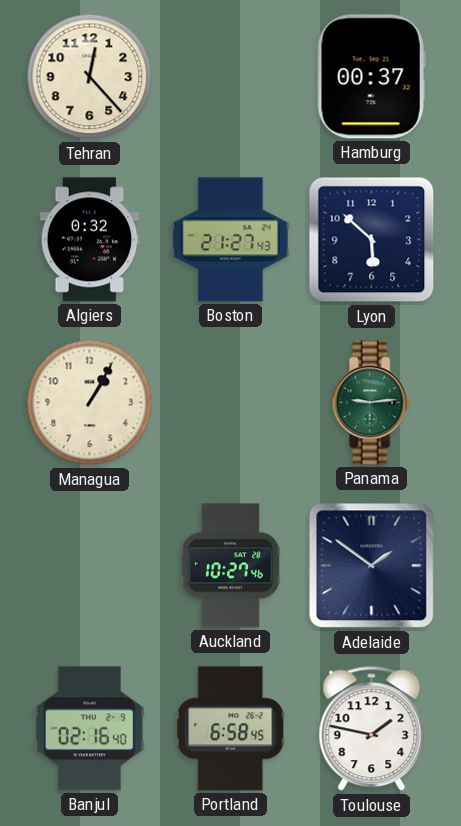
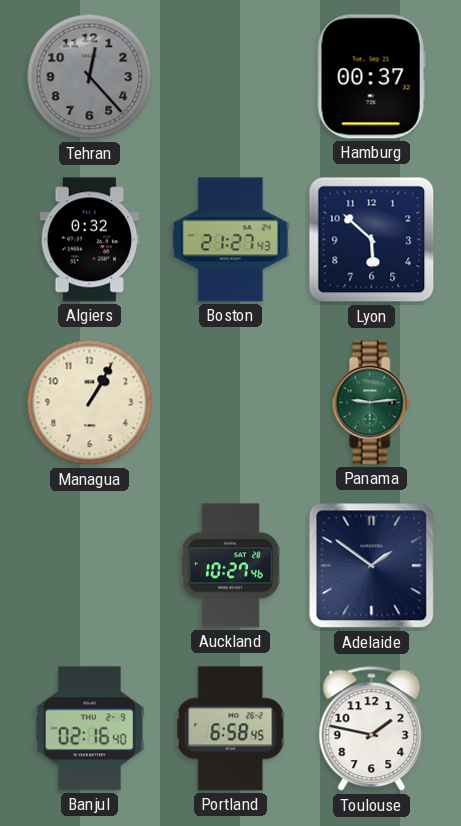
Tehran dial: cream -> grey
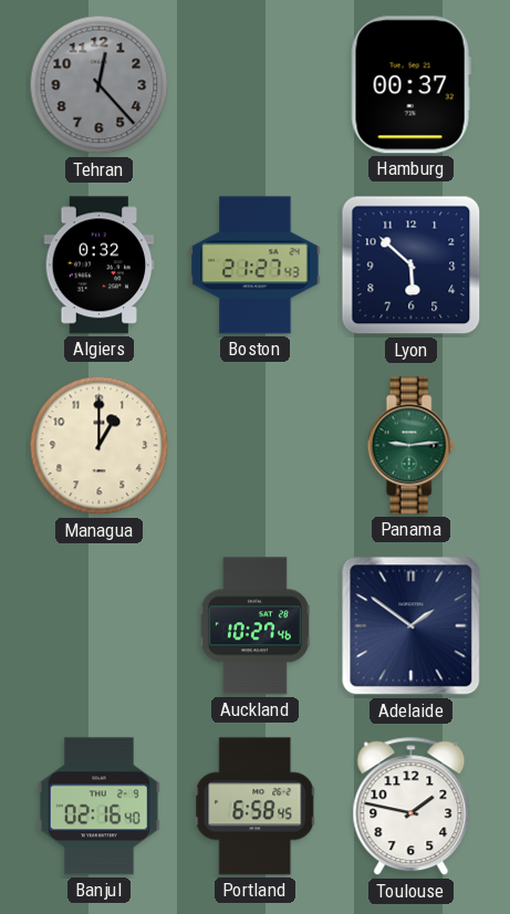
Managua: 1:05 -> 1:00
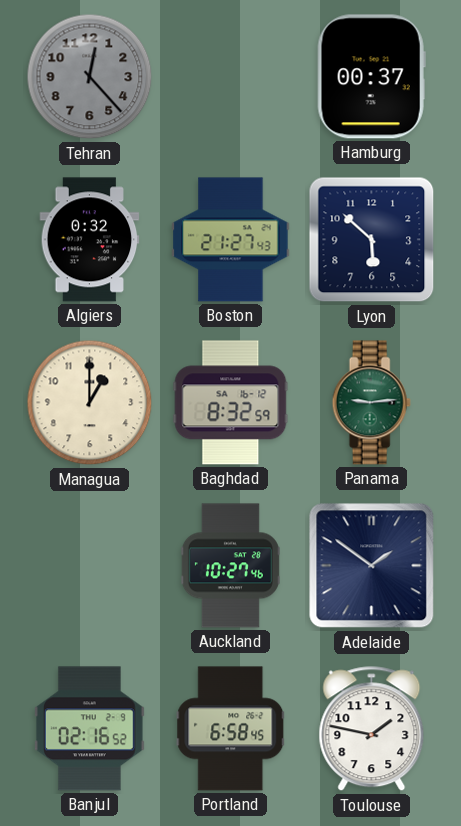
Baghdad: none -> 8:32
Banjul: 02:16:40 -> 02:16:52
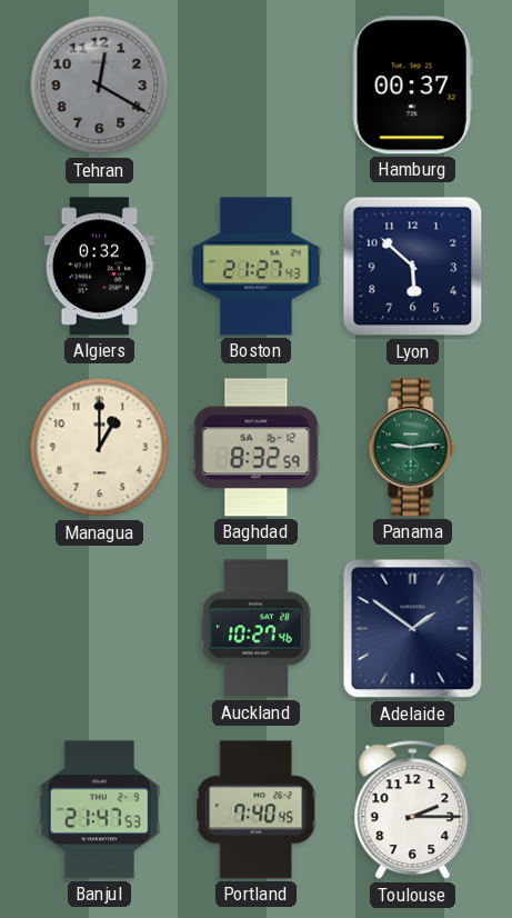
Tehran: 12:23 -> 12:20
Banjul: 02:16 -> 21:47
Portland: 6:58 -> 7:40
Toulouse: 1:47 -> 2:15
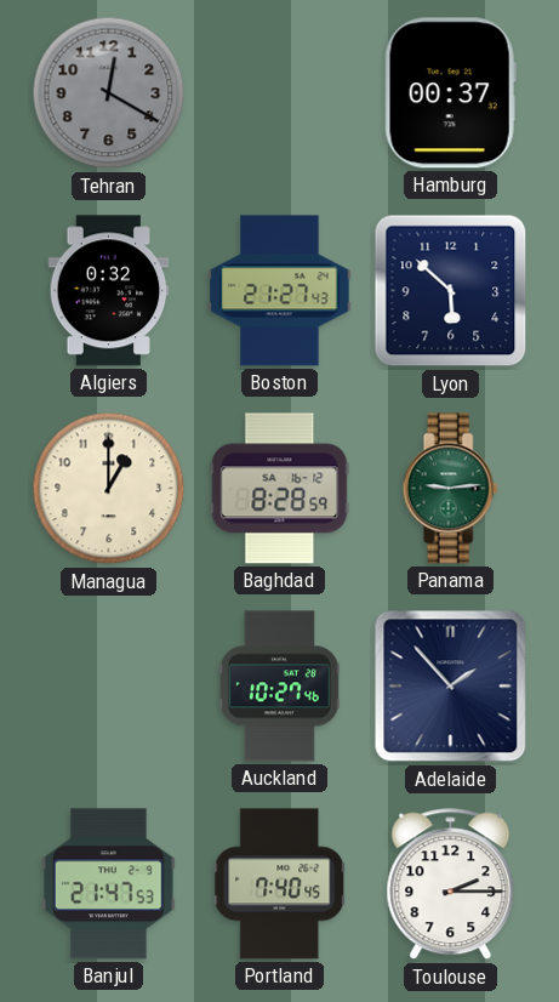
Baghdad: 8:32 -> 8:28
Adelaide: 1:51 -> 1:53
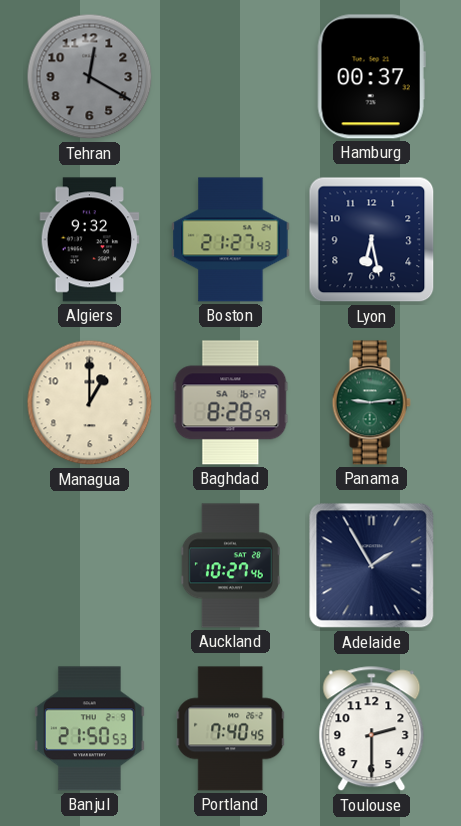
Algiers: 0:32 -> 9:32
Lyon: 5:52 -> 6:28
Adelaide: 1:53 -> 1:55
Banjul: 21:47 -> 21:50
Toulouse: 2:15 -> 2:30
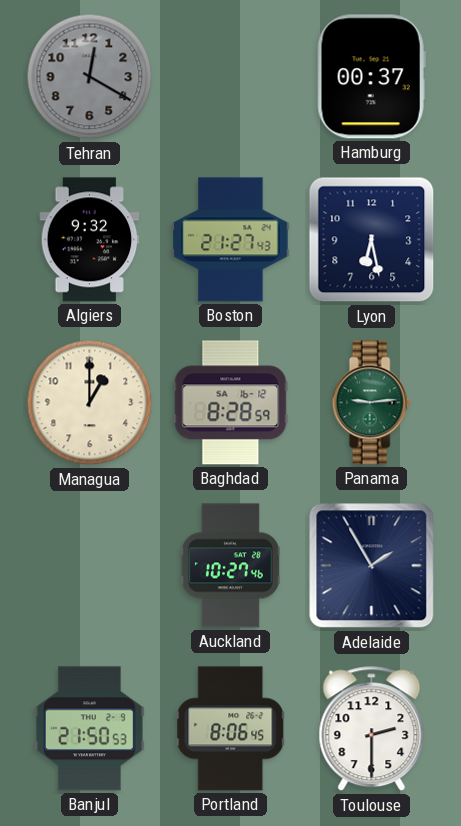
Portland: 7:40 -> 8:06
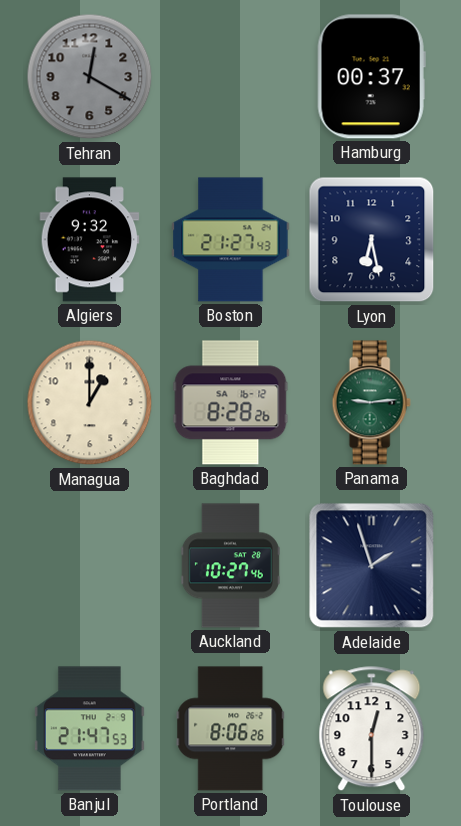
Baghdad: 8:28:59 -> 8:28:26
Adelaide: 1:55 -> 1:57
Banjul: 21:50 -> 21:47
Portland: 8:06:45 -> 8:06:26
Toulouse: 2:30 -> 12:30
